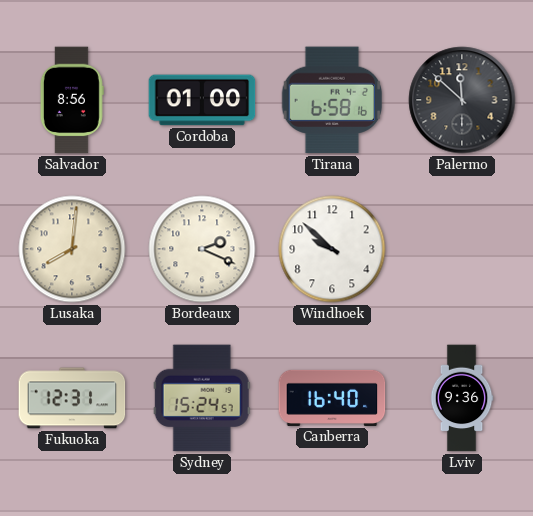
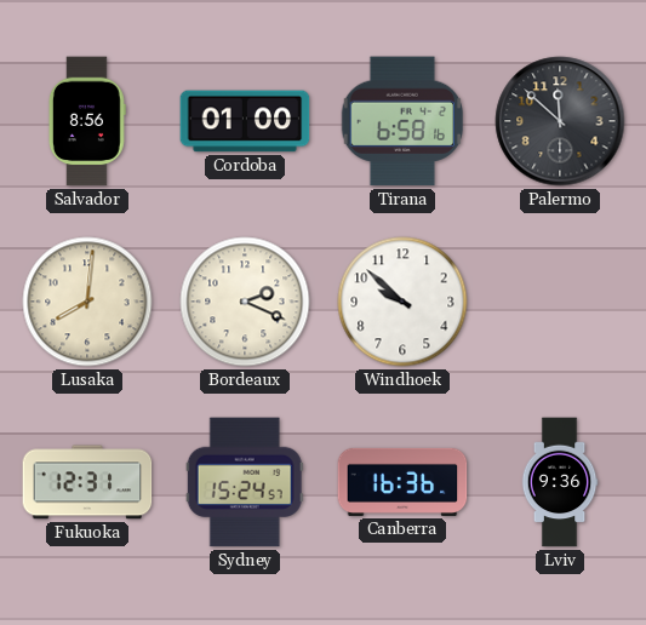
Canberra: 16:40 -> 16:36
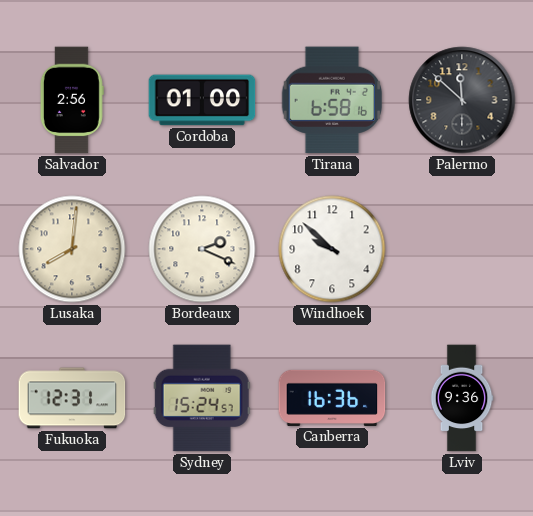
Salvador: 8:56 -> 2:56
